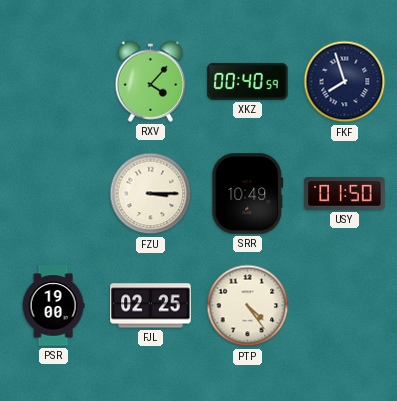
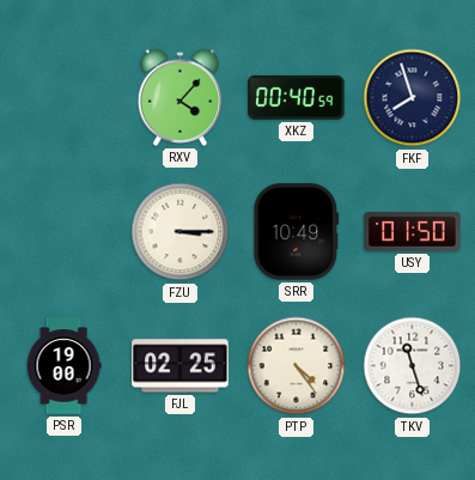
TKV: none -> 11:27
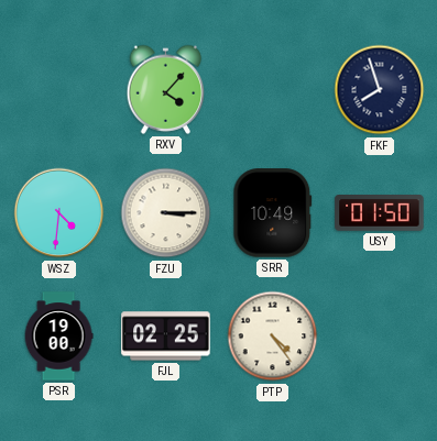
XKZ: 00:40 -> none
WSZ: none -> 4:31
TKV: 11:27 -> none
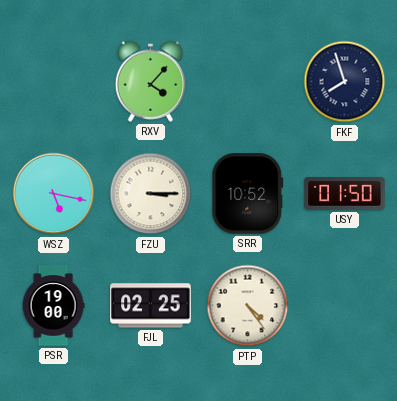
WSZ: 4:31 -> 5:17
SRR: 10:49 -> 10:52
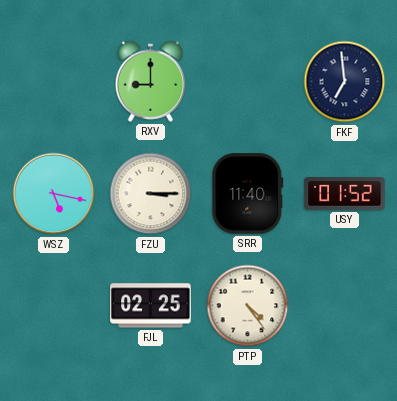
RXV: 4:07 -> 9:00
FKF: 7:57 -> 6:59
SRR: 10:52 -> 11:40
USY: 01:50 -> 01:52
PSR: 19:00 -> none
